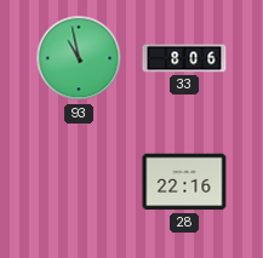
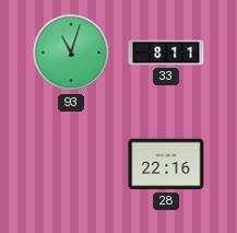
93: 10:58 -> 11:03
33: 8:06 -> 8:11
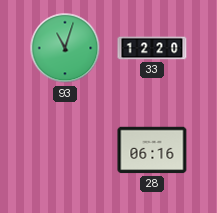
33: 8:11 -> 12:20
28: 22:16 -> 06:16
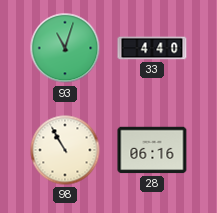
33: 12:20 -> 4:40
98: none -> 10:55
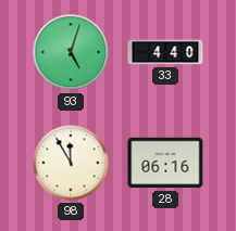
93: 11:03 -> 5:03
98: 10:55 -> 11:55
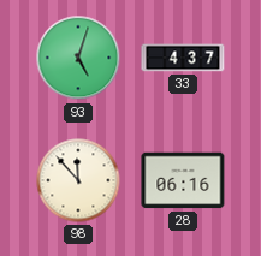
33: 4:40 -> 4:37
98: 11:55 -> 11:53
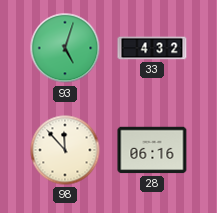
33: 4:37 -> 4:32
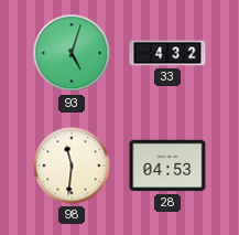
98: 11:53 -> 11:31
28: 06:16 -> 04:53
